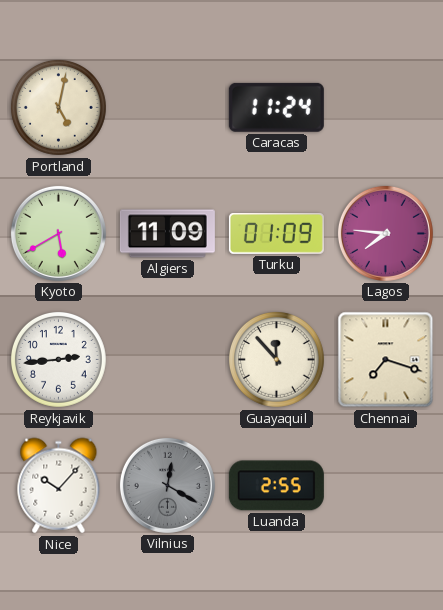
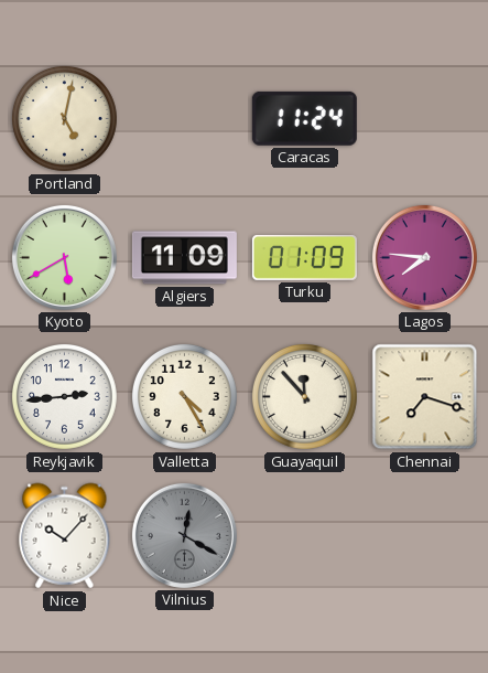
Valletta: none -> 4:25
Luanda: 2:55 -> none
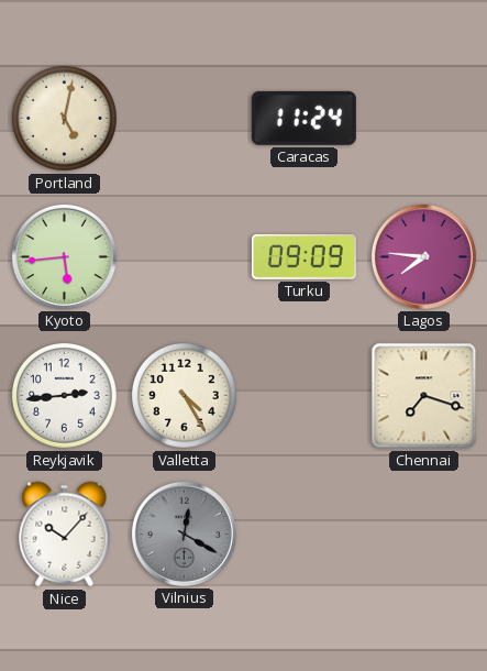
Kyoto: 5:40 -> 5:44
Algiers: 11:09 -> none
Turku: 01:09 -> 09:09
Guayaquil: 11:53 -> none
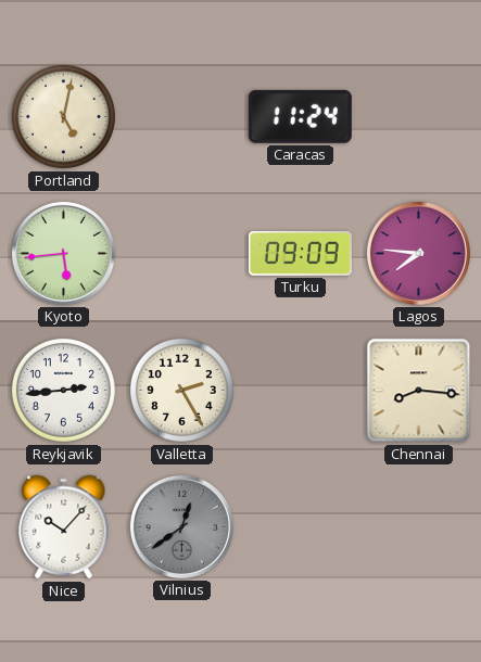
Valletta: 4:25 -> 2:25
Chennai: 7:18 -> 8:16
Vilnius: 12:20 -> 12:39
